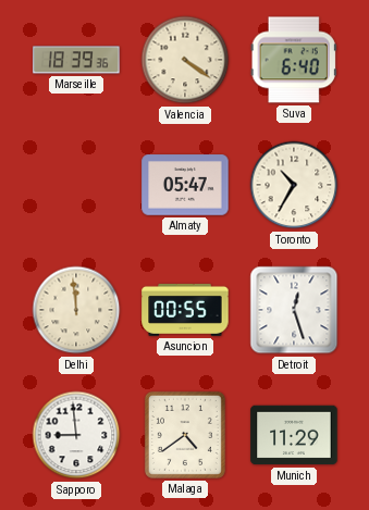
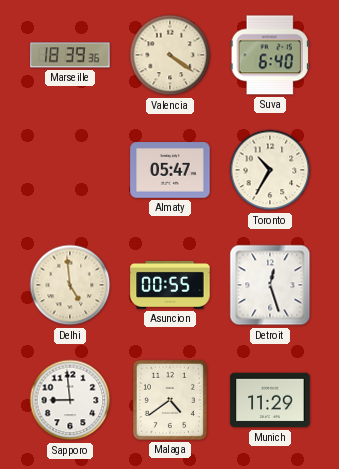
Delhi: 11:59 -> 4:59
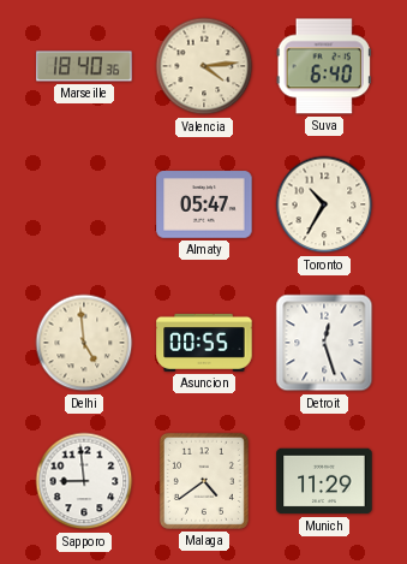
Marseille: 18:39 -> 18:40
Valencia: 4:21 -> 4:14
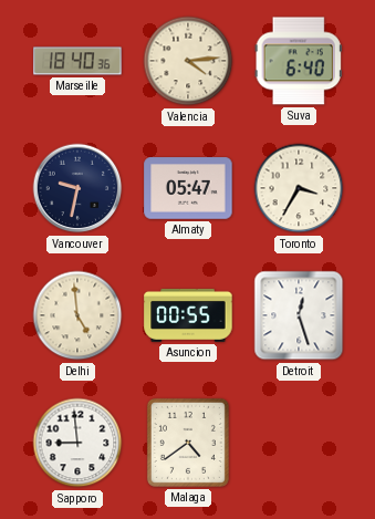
Vancouver: none -> 9:32
Toronto: 10:35 -> 3:35
Munich: 11:29 -> none
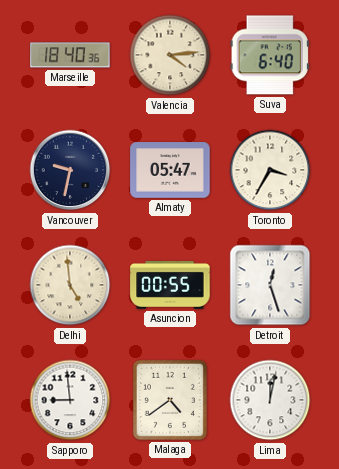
Lima: none -> 12:02
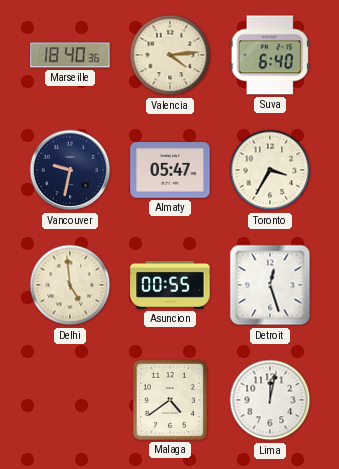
Sapporo: 8:59 -> none
